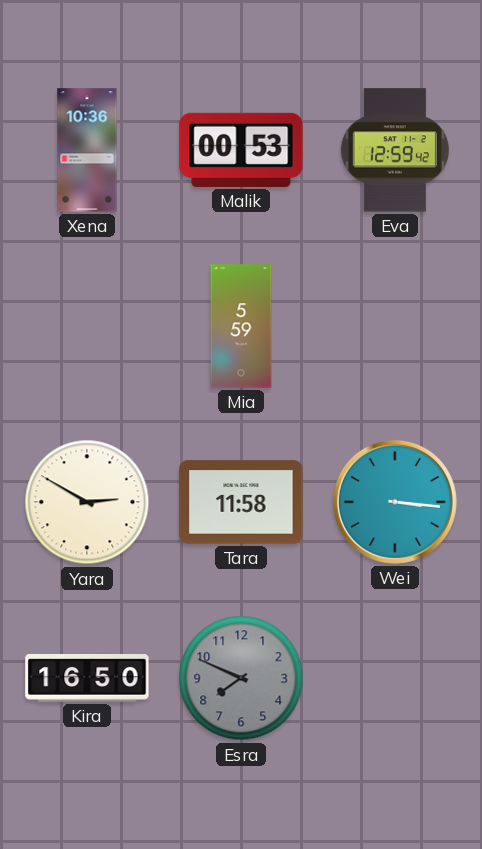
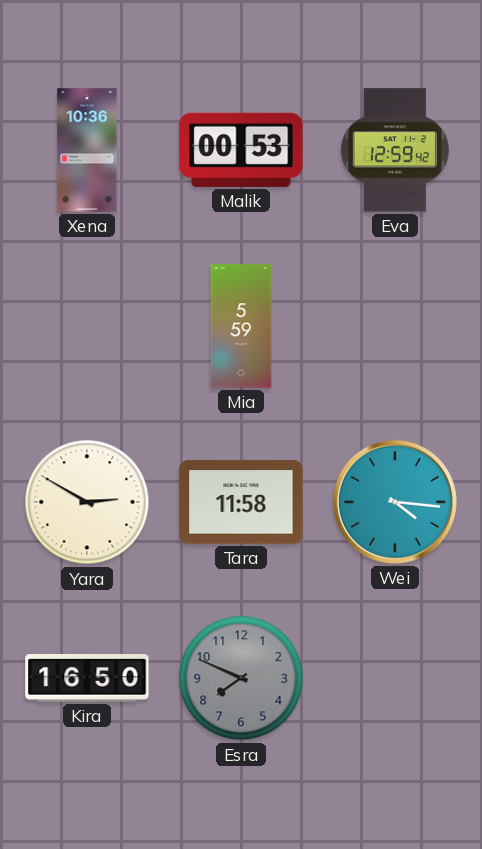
Wei: 3:16 -> 4:16
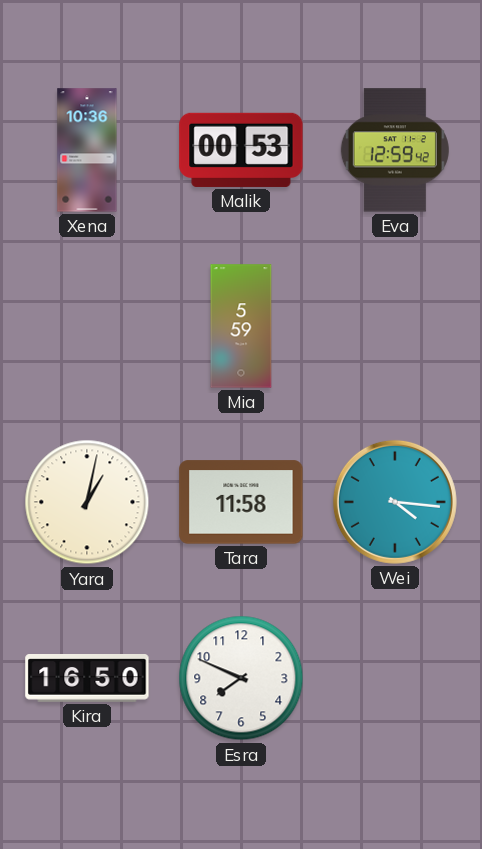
Yara: 2:50 -> 1:02
Esra dial: grey -> white
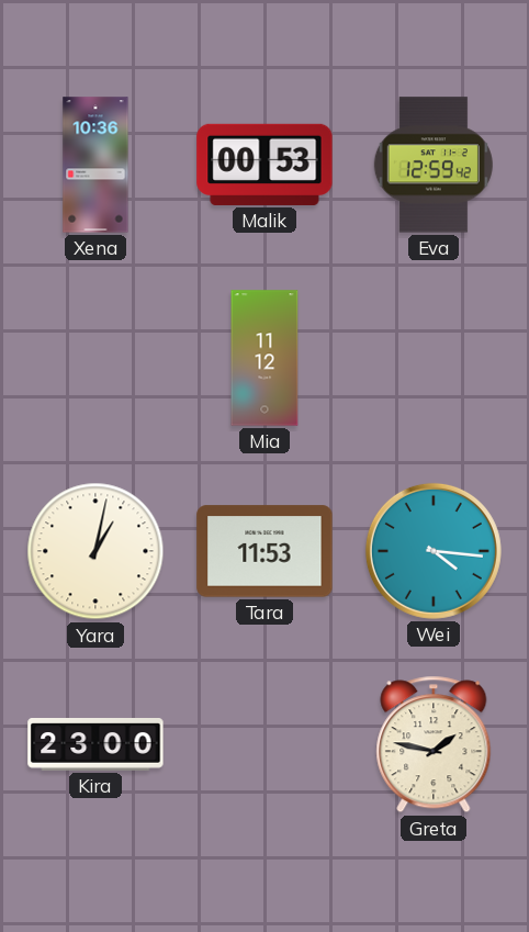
Mia: 5:59 -> 11:12
Tara: 11:58 -> 11:53
Kira: 16:50 -> 23:00
Esra: 7:49 -> none
Greta: none -> 1:47
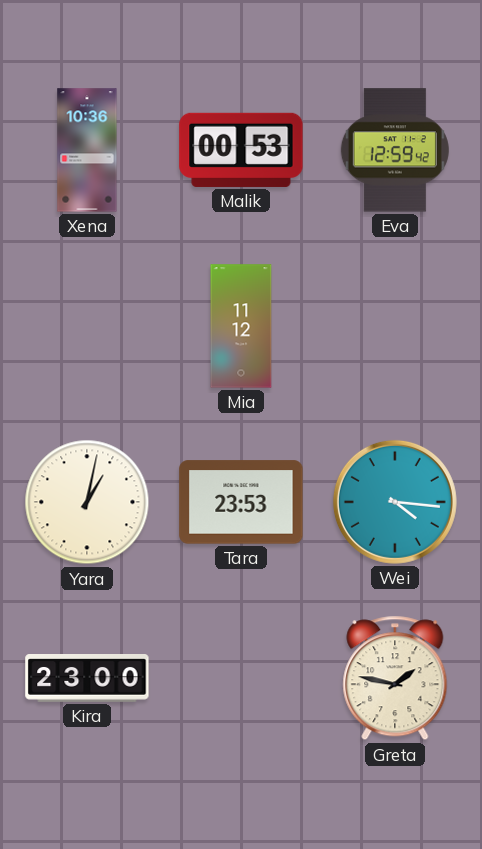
Tara: 11:53 -> 23:53
